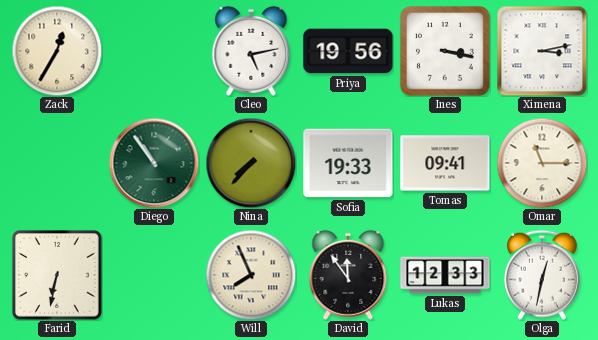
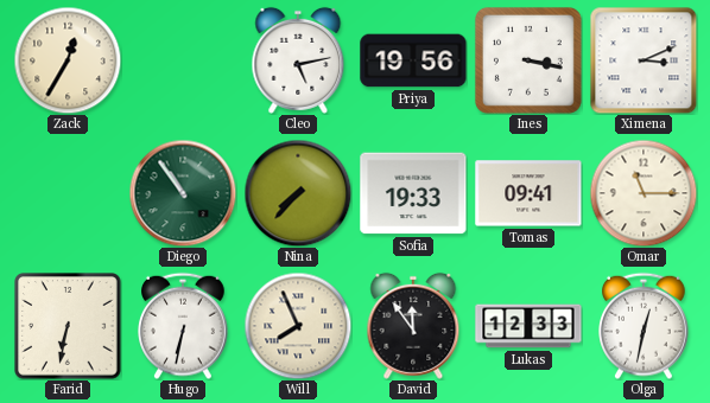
Ximena: 3:13 -> 3:11
Hugo: none -> 6:32
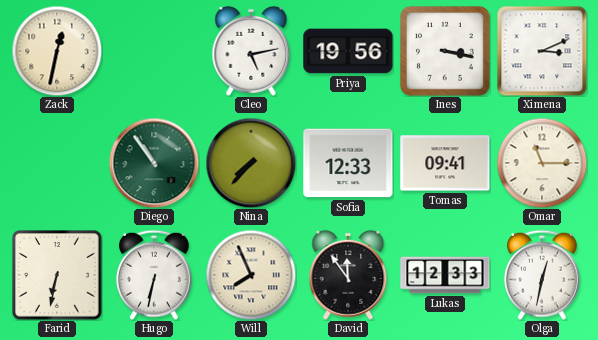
Zack: 12:35 -> 12:32
Sofia: 19:33 -> 12:33
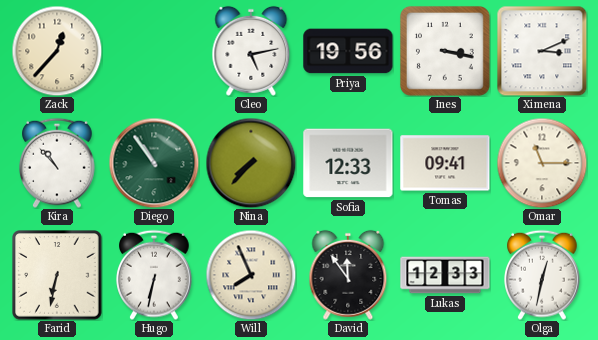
Zack: 12:32 -> 12:37
Kira: none -> 10:53
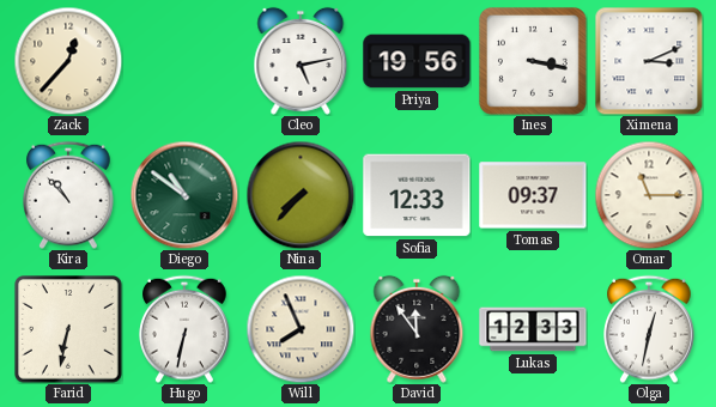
Diego: 10:54 -> 10:51
Tomas: 09:41 -> 09:37
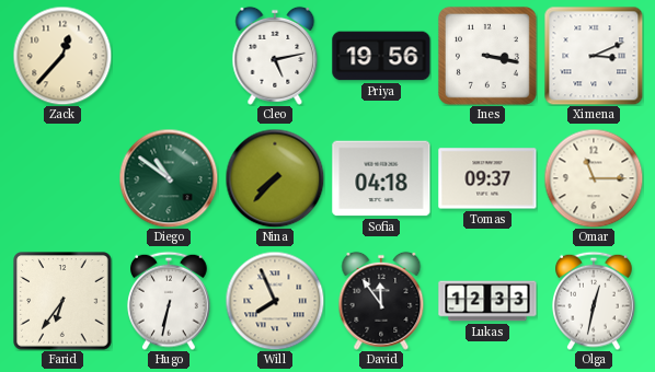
Kira: 10:53 -> none
Sofia: 12:33 -> 04:18
Farid: 6:32 -> 6:36
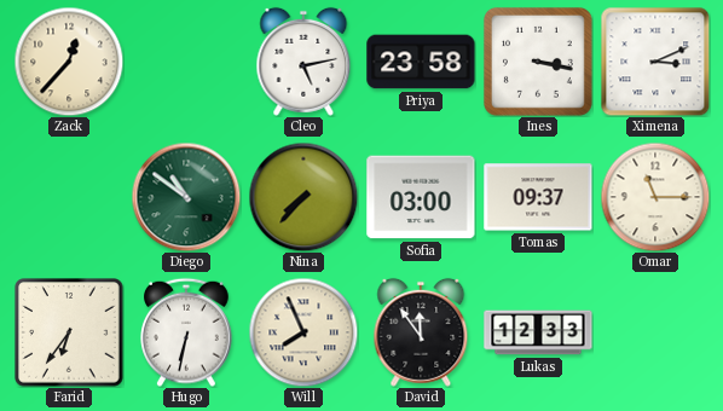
Priya: 19:56 -> 23:58
Sofia: 04:18 -> 03:00
Olga: 12:32 -> none
